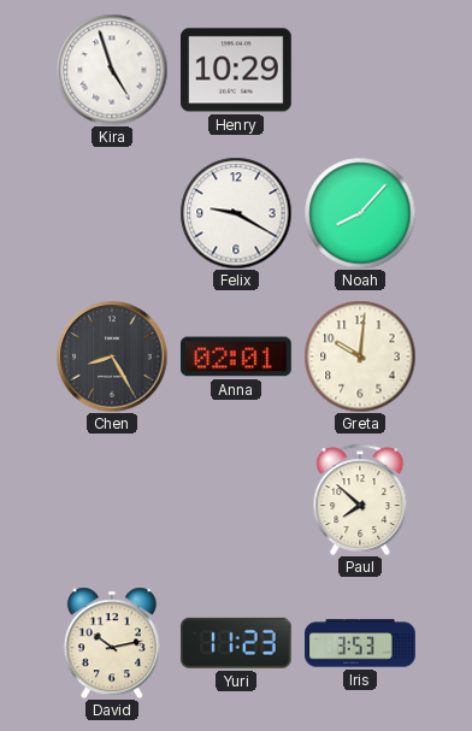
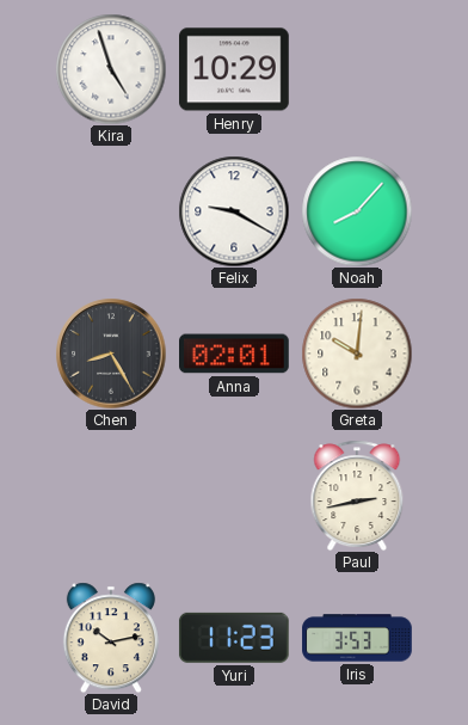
Paul: 7:52 -> 2:43
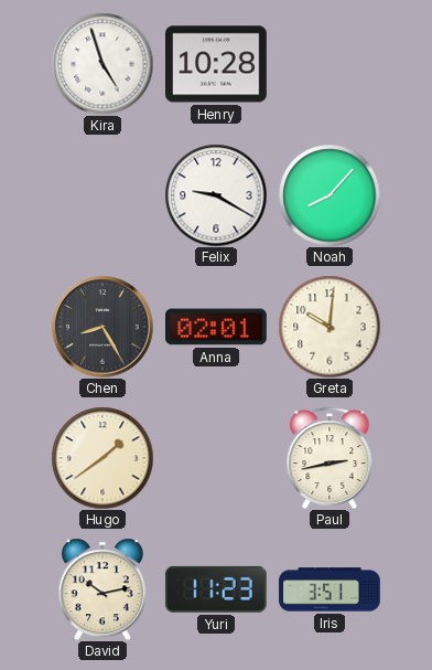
Henry: 10:29 -> 10:28
Hugo: none -> 1:39
Iris: 3:53 -> 3:51
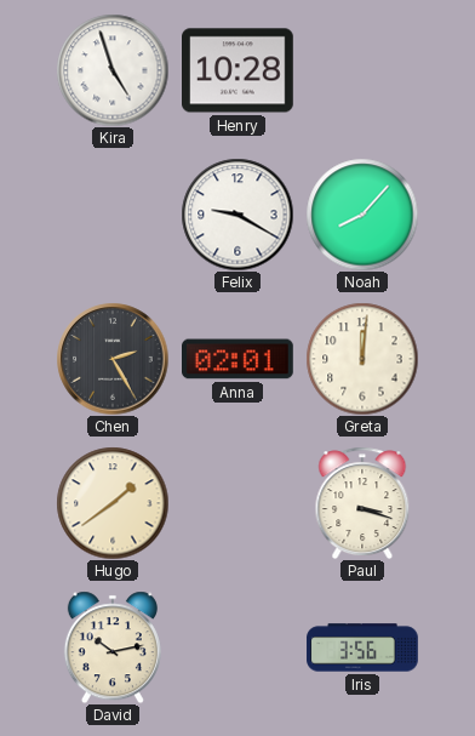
Chen: 8:25 -> 2:25
Greta: 10:01 -> 12:01
Paul: 2:43 -> 3:18
Yuri: 11:23 -> none
Iris: 3:51 -> 3:56
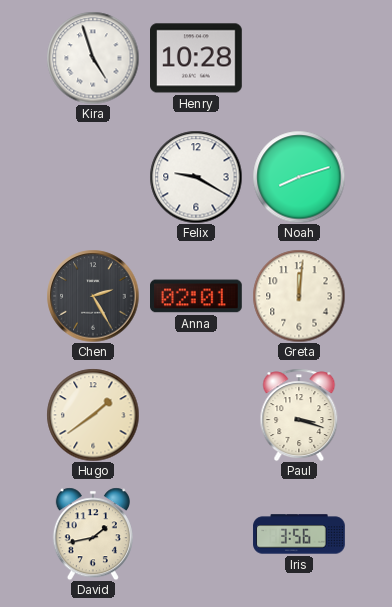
Noah: 8:07 -> 8:12
David: 10:13 -> 1:43
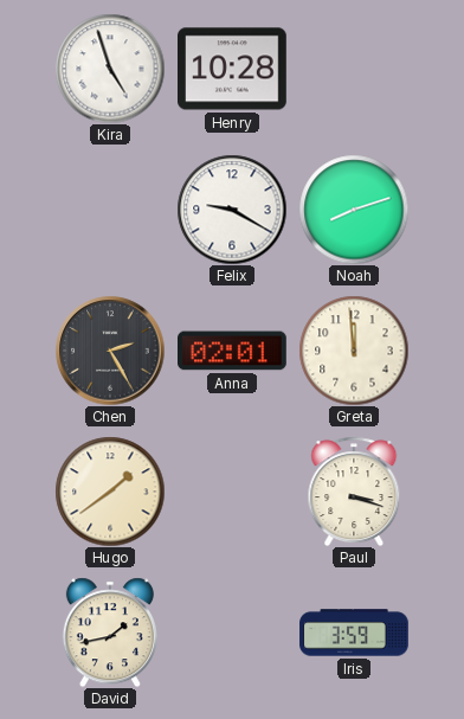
Greta: 12:01 -> 11:59
Iris: 3:56 -> 3:59
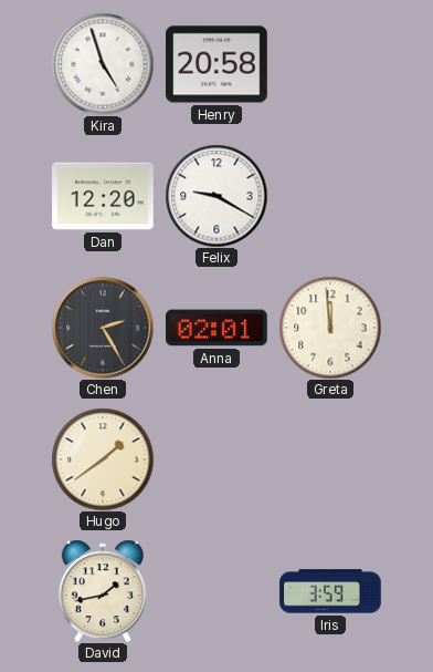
Henry: 10:28 -> 20:58
Dan: none -> 12:20
Noah: 8:12 -> none
Paul: 3:18 -> none
